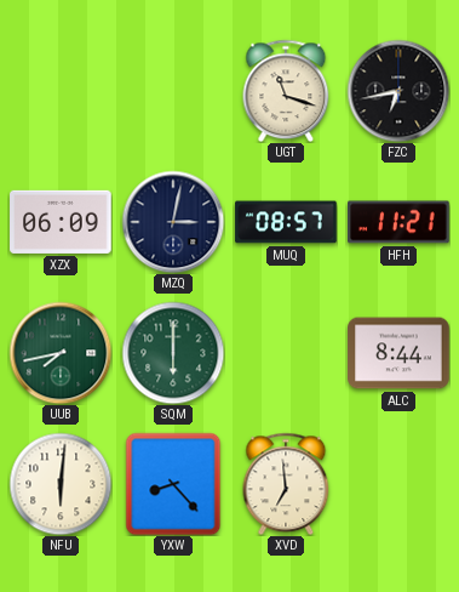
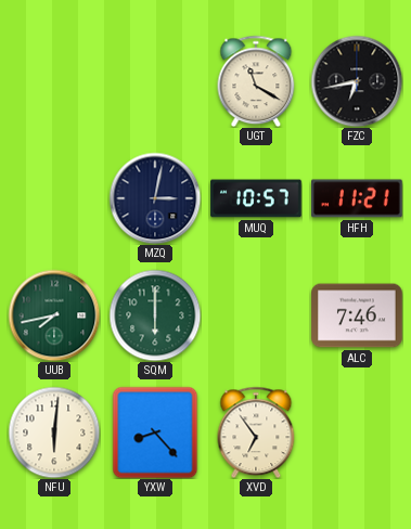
UGT: 11:18 -> 11:20
XZX: 06:09 -> none
MUQ: 08:57 -> 10:57
ALC: 8:44 -> 7:46
XVD: 6:59 -> 6:54
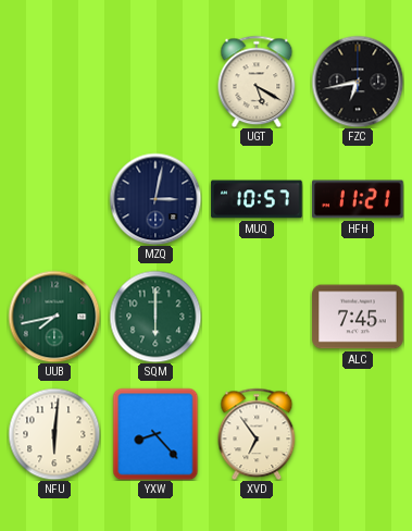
UGT: 11:20 -> 5:20
ALC: 7:46 -> 7:45
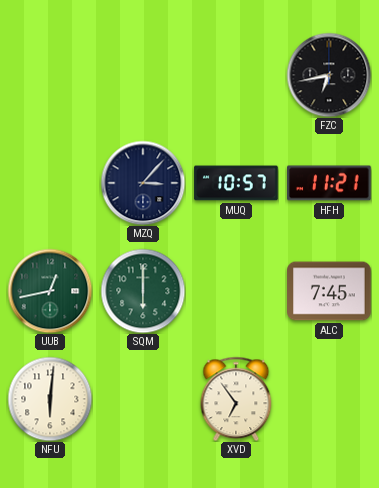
UGT: 5:20 -> none
MZQ: 3:02 -> 3:07
UUB: 7:43 -> 12:43
YXW: 8:23 -> none
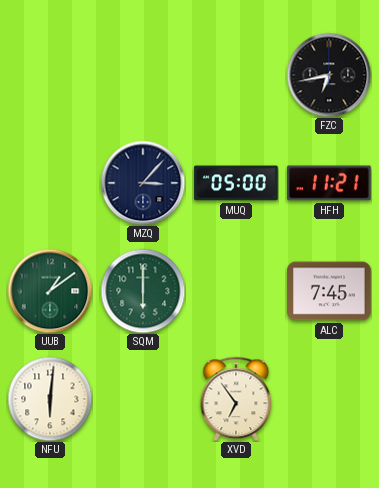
MUQ: 10:57 -> 05:00
UUB: 12:43 -> 1:09
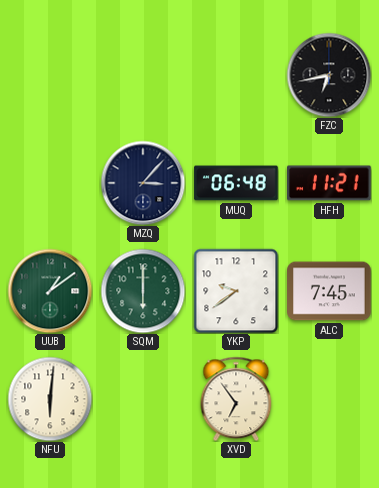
MUQ: 05:00 -> 06:48
YKP: none -> 9:39
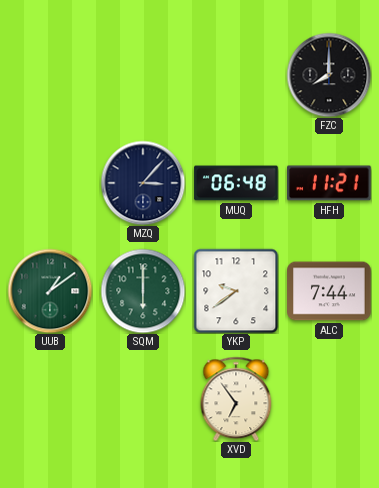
FZC: 6:43 -> 8:00
ALC: 7:45 -> 7:44
NFU: 6:01 -> none
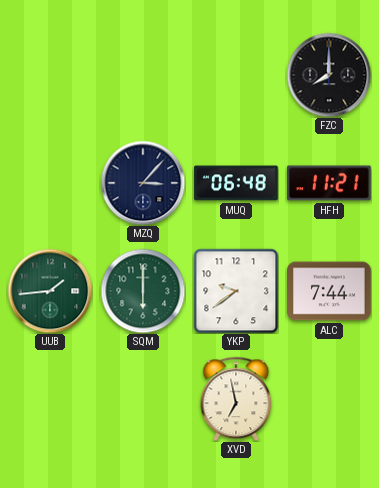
UUB: 1:09 -> 1:44
XVD: 6:54 -> 6:58
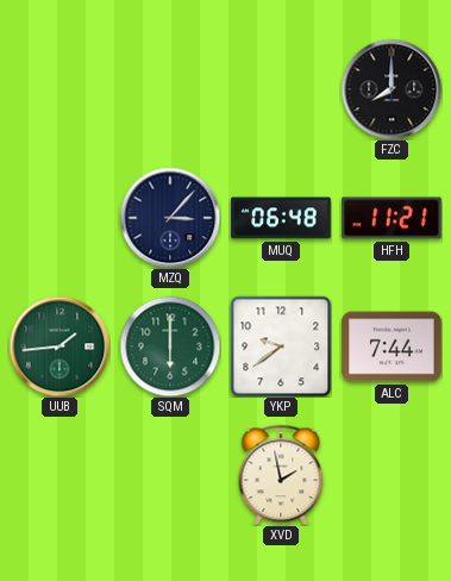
XVD: 6:58 -> 1:58
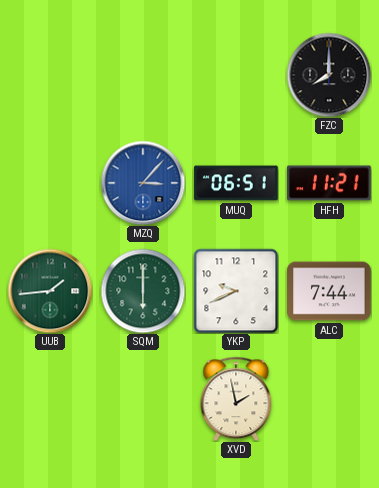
MZQ dial: navy -> blue
MUQ: 06:48 -> 06:51
YKP: 9:39 -> 9:41
